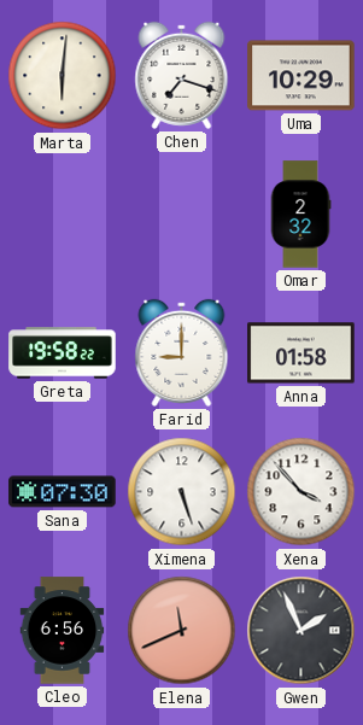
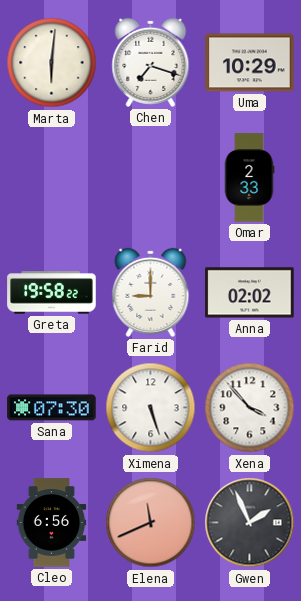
Omar: 2:32 -> 2:33
Anna: 01:58 -> 02:02
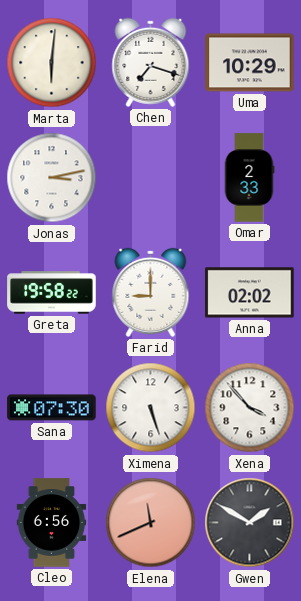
Jonas: none -> 3:13
Gwen: 1:56 -> 1:50
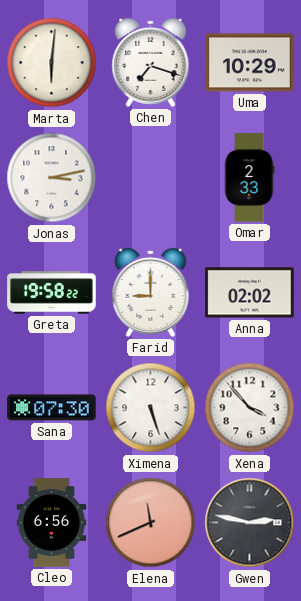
Gwen: 1:50 -> 2:47
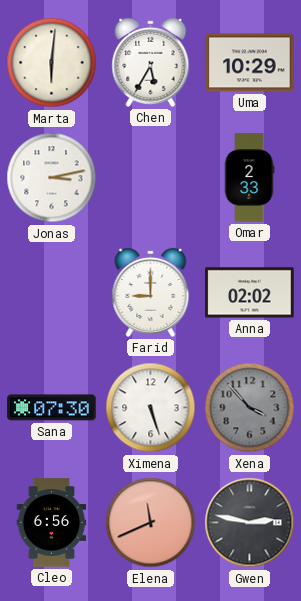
Chen: 7:18 -> 5:35
Greta: 19:58 -> none
Xena dial: white -> grey
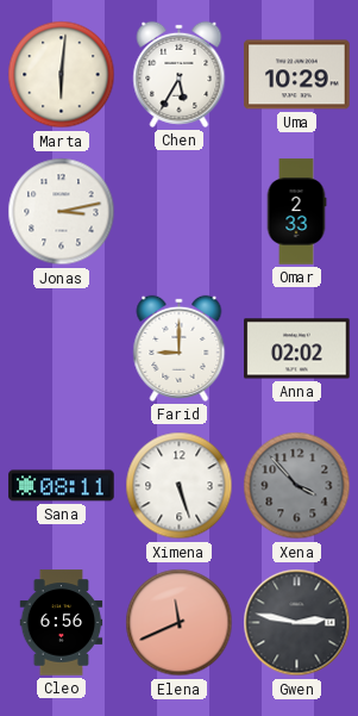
Sana: 07:30 -> 08:11
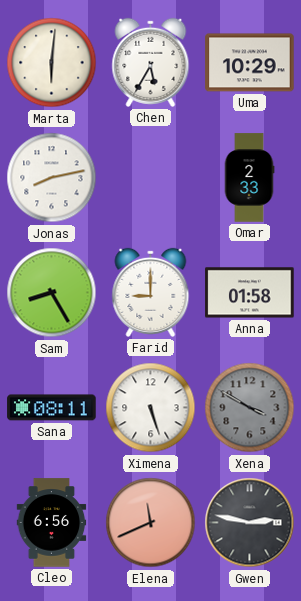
Jonas: 3:13 -> 8:13
Sam: none -> 8:25
Anna: 02:02 -> 01:58
Xena: 3:53 -> 3:50
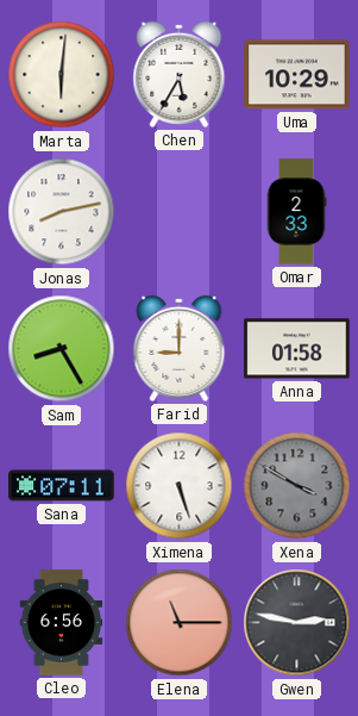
Sana: 08:11 -> 07:11
Elena: 11:41 -> 11:15
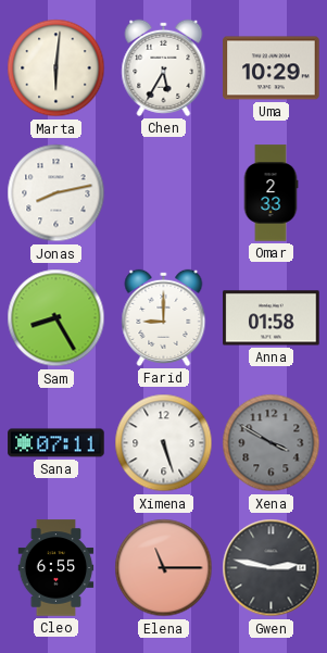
Cleo: 6:56 -> 6:55
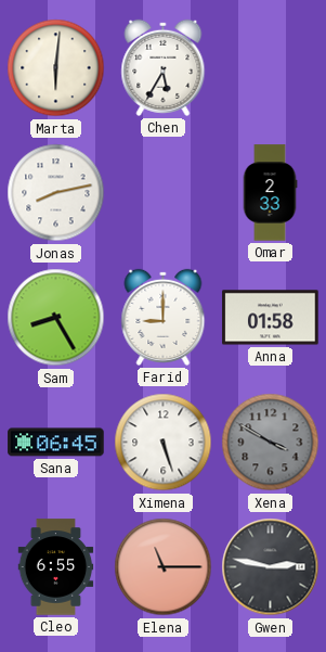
Uma: 10:29 -> none
Sana: 07:11 -> 06:45
